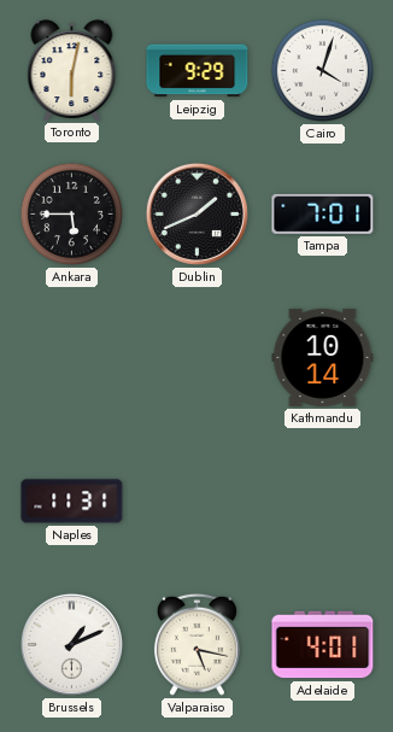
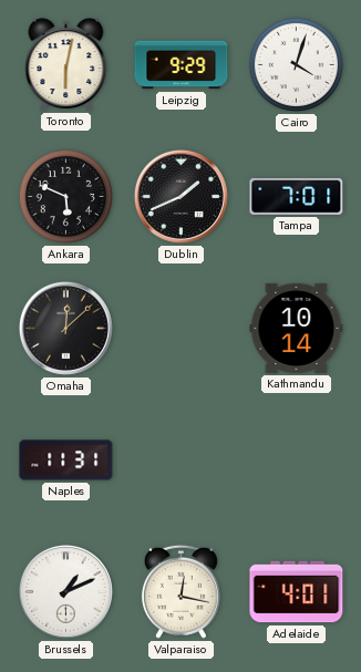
Ankara: 5:45 -> 5:49
Omaha: none -> 12:08
Valparaiso: 5:17 -> 12:17
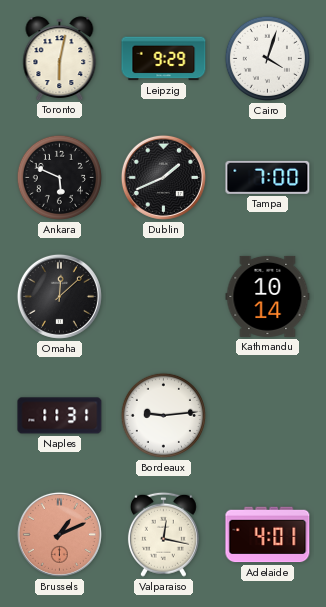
Tampa: 7:01 -> 7:00
Bordeaux: none -> 9:14
Brussels dial: white -> salmon
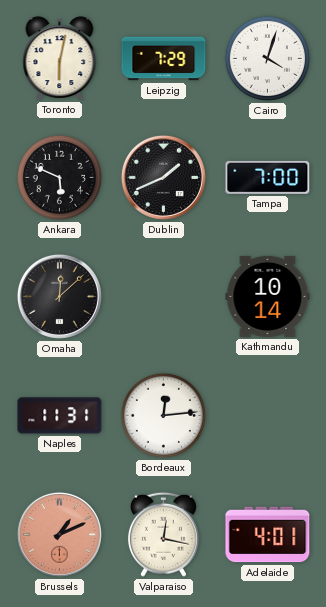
Leipzig: 9:29 -> 7:29
Bordeaux: 9:14 -> 12:14
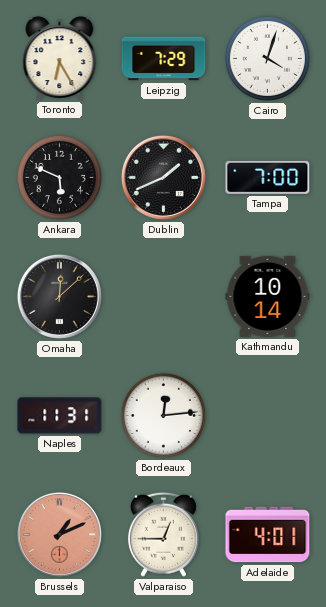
Toronto: 6:02 -> 6:25
Valparaiso: 12:17 -> 12:45
